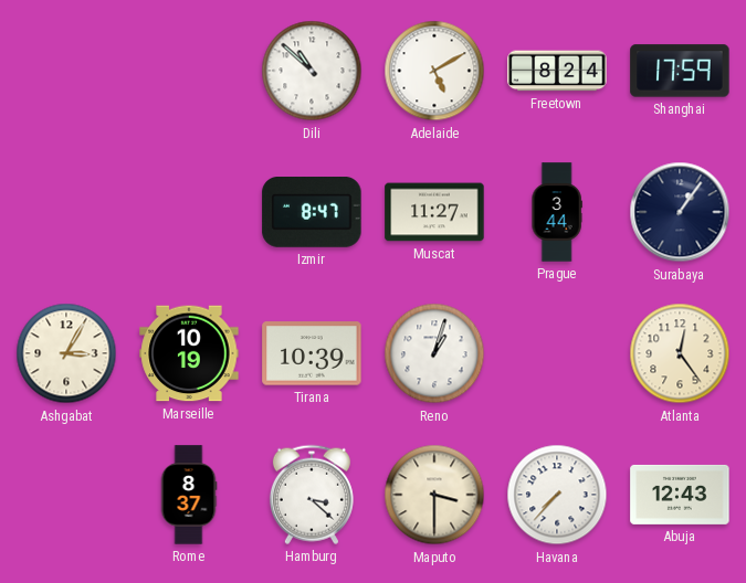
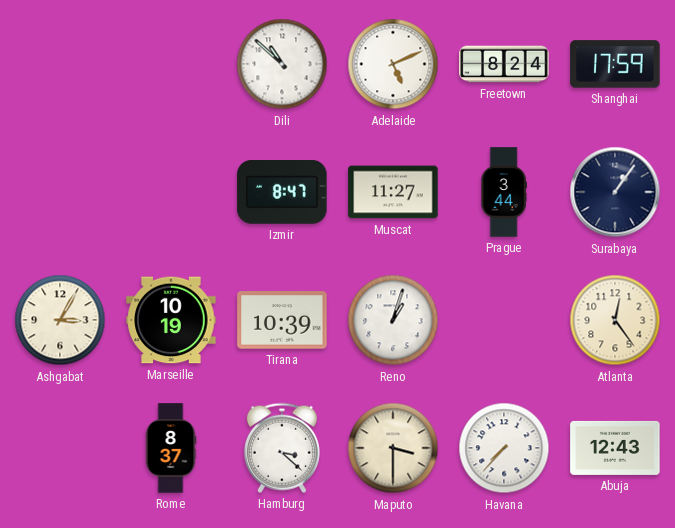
Adelaide: 5:10 -> 5:11
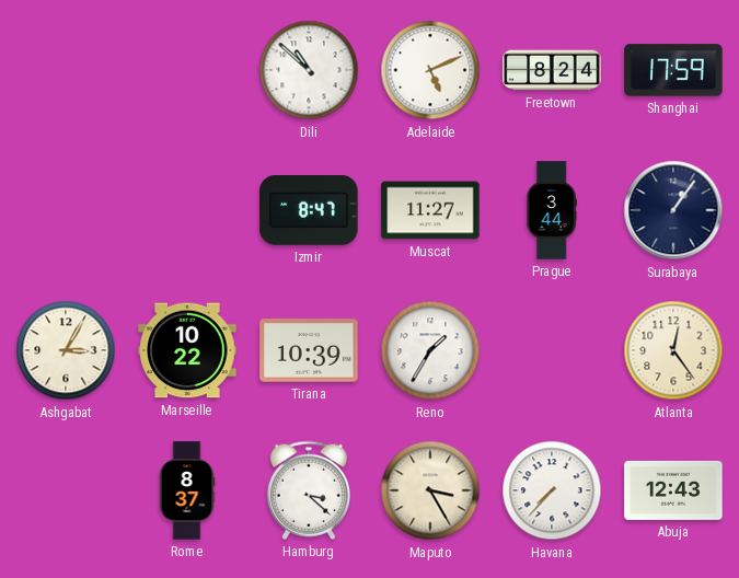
Marseille: 10:19 -> 10:22
Reno: 1:03 -> 1:35
Maputo: 3:30 -> 3:25
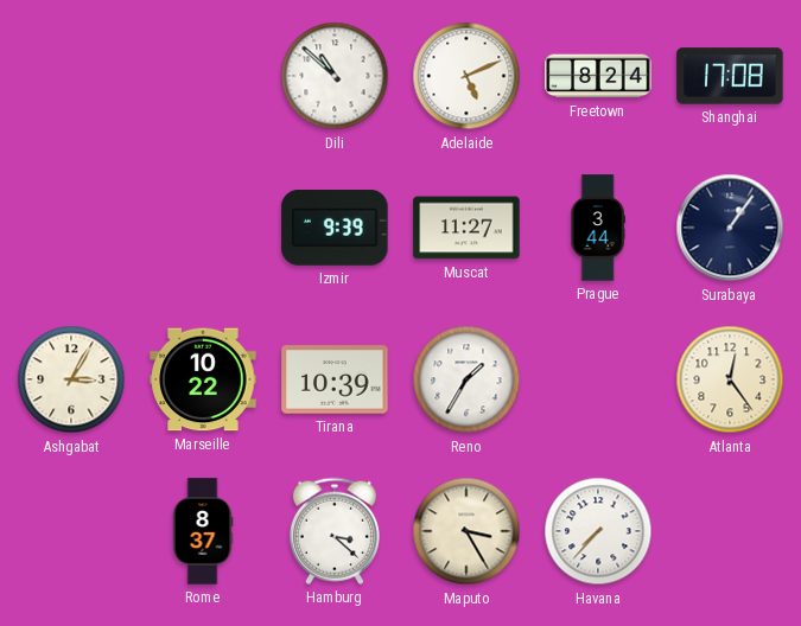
Shanghai: 17:59 -> 17:08
Izmir: 8:47 -> 9:39
Abuja: 12:43 -> none
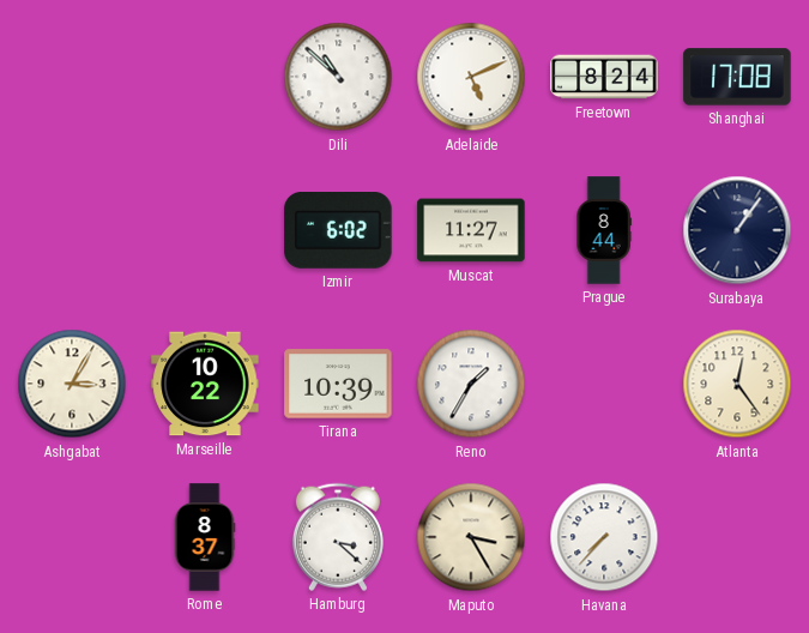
Izmir: 9:39 -> 6:02
Prague: 3:44 -> 8:44
